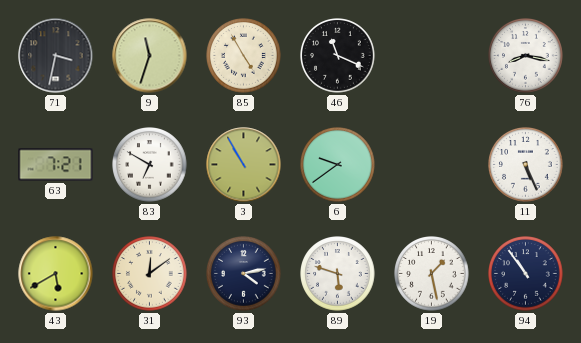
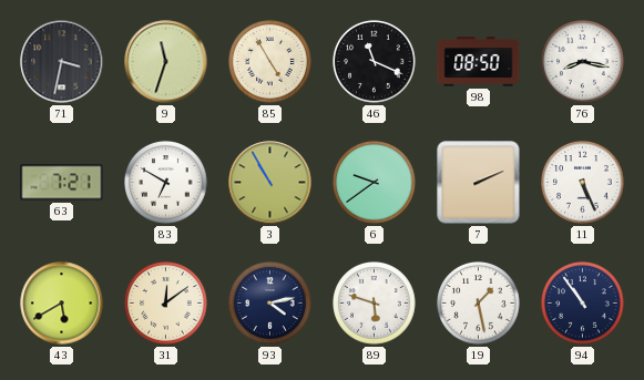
98: none -> 08:50
7: none -> 2:11
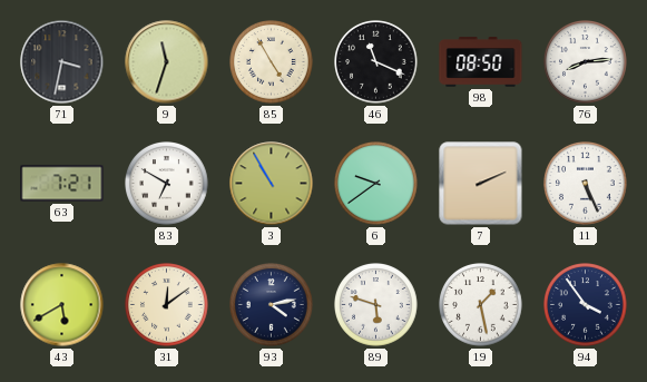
76: 8:17 -> 8:14
94: 10:54 -> 3:54
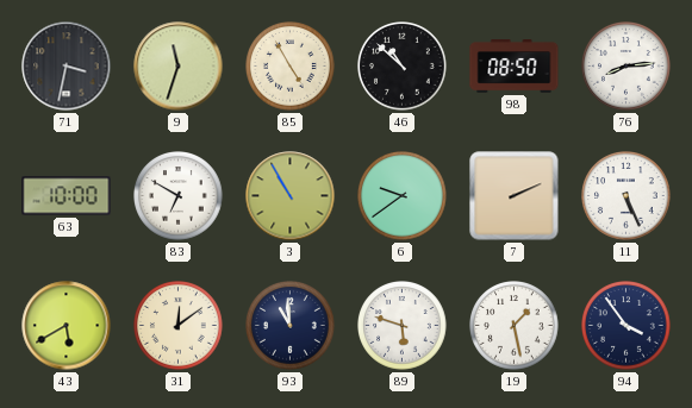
46: 11:19 -> 10:52
63: 7:21 -> 10:00
93: 4:13 -> 10:59
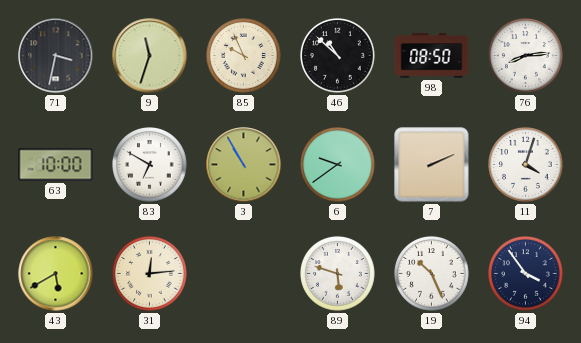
85: 4:55 -> 9:56
11: 5:26 -> 4:03
31: 12:09 -> 12:14
93: 10:59 -> none
19: 1:28 -> 10:26
